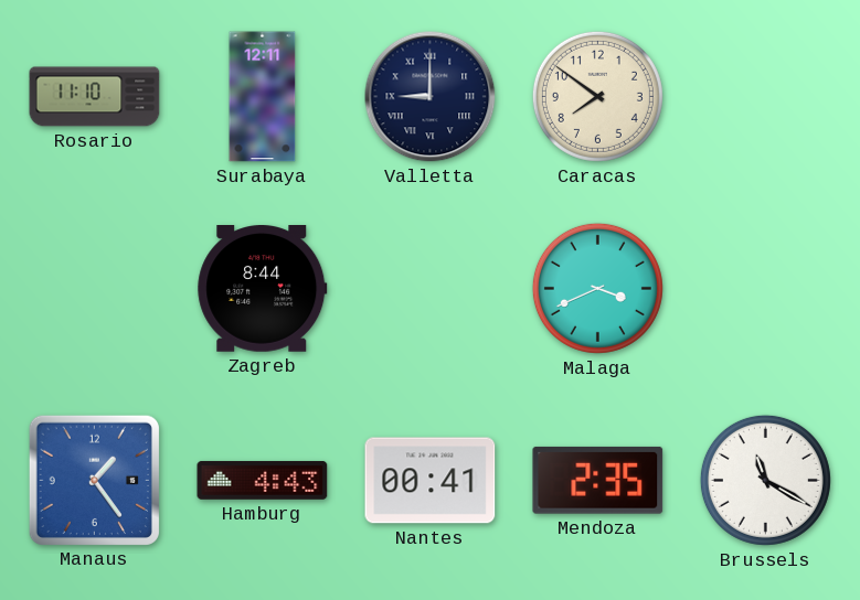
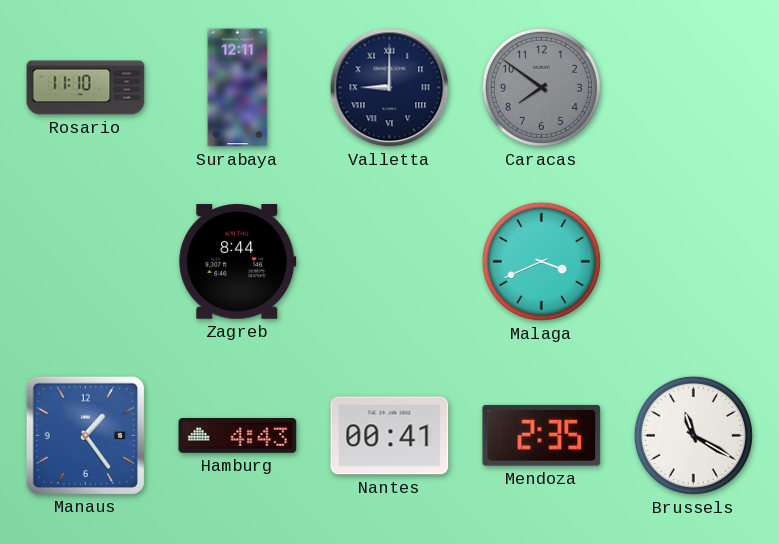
Caracas dial: cream -> grey
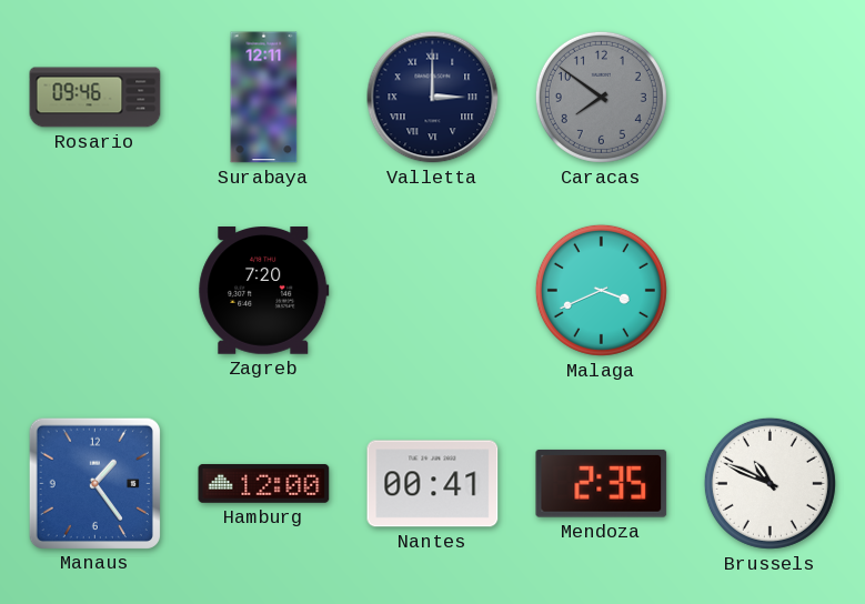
Rosario: 11:10 -> 09:46
Valletta: 9:00 -> 3:00
Zagreb: 8:44 -> 7:20
Hamburg: 4:43 -> 12:00
Brussels: 11:20 -> 10:49
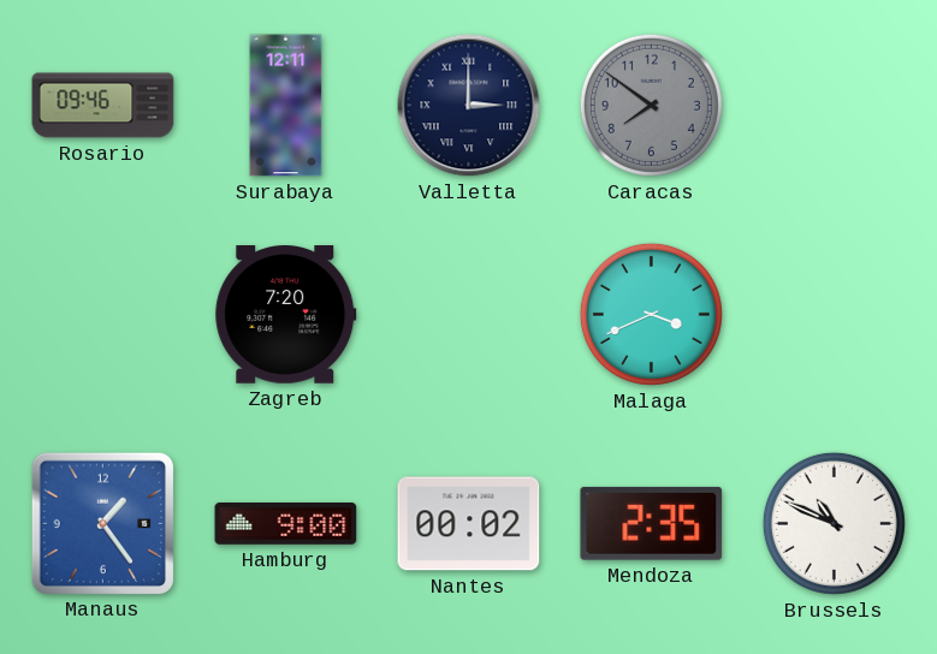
Hamburg: 12:00 -> 9:00
Nantes: 00:41 -> 00:02
